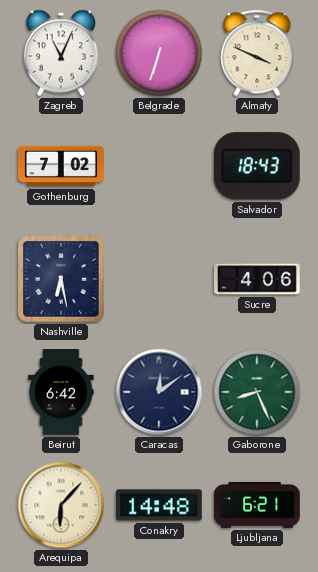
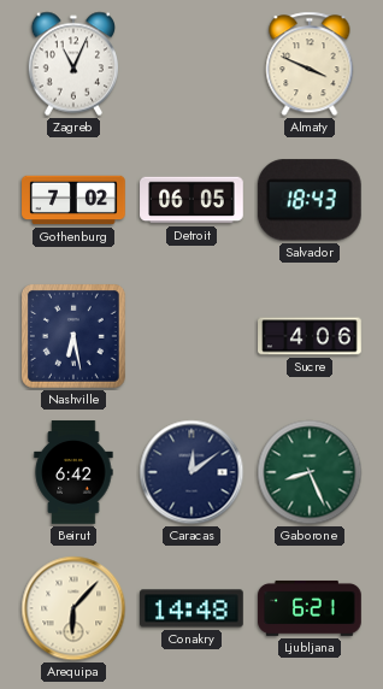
Belgrade: 6:33 -> none
Detroit: none -> 06:05
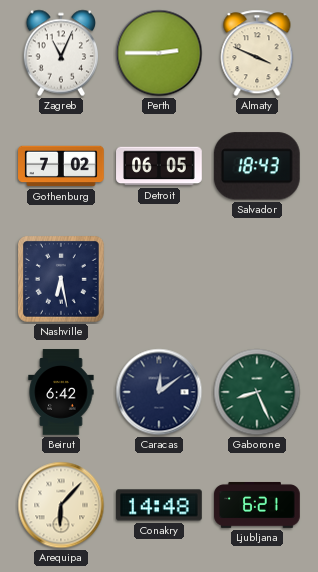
Perth: none -> 2:45
Sucre: 4:06 -> none
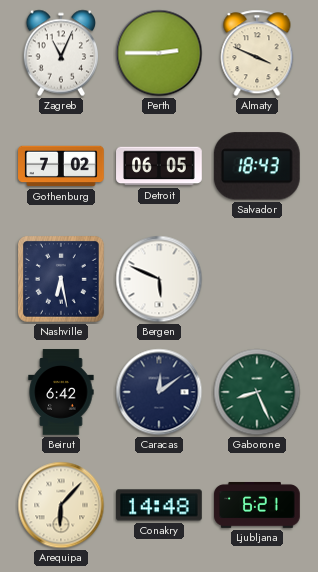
Bergen: none -> 5:49
